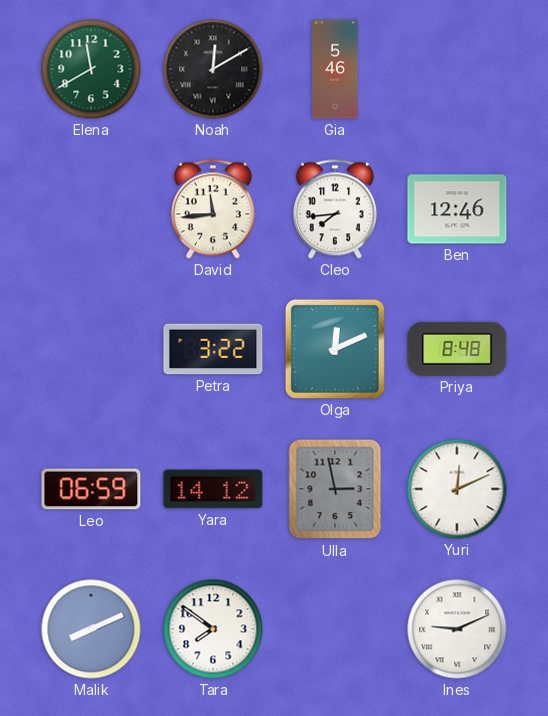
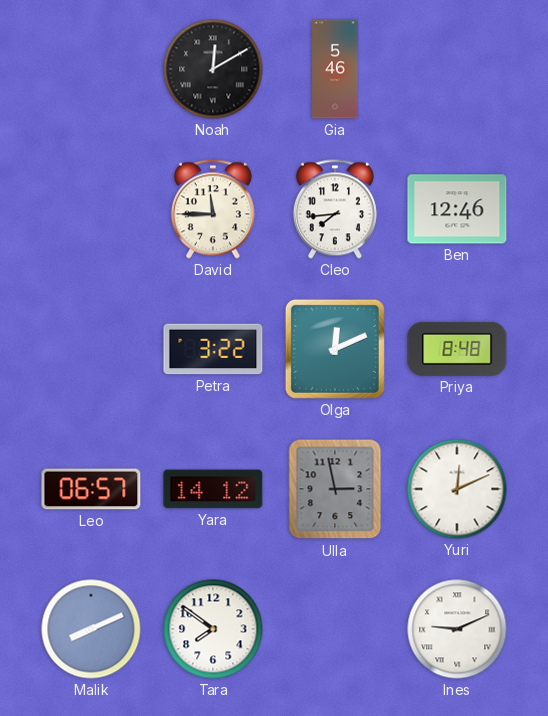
Elena: 11:40 -> none
David: 11:44 -> 11:45
Leo: 06:59 -> 06:57
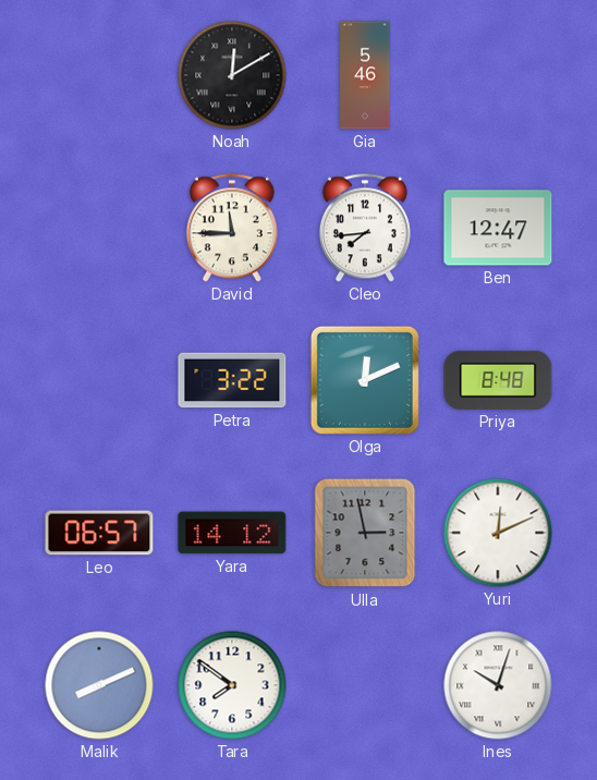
Ben: 12:46 -> 12:47
Ines: 9:11 -> 10:03
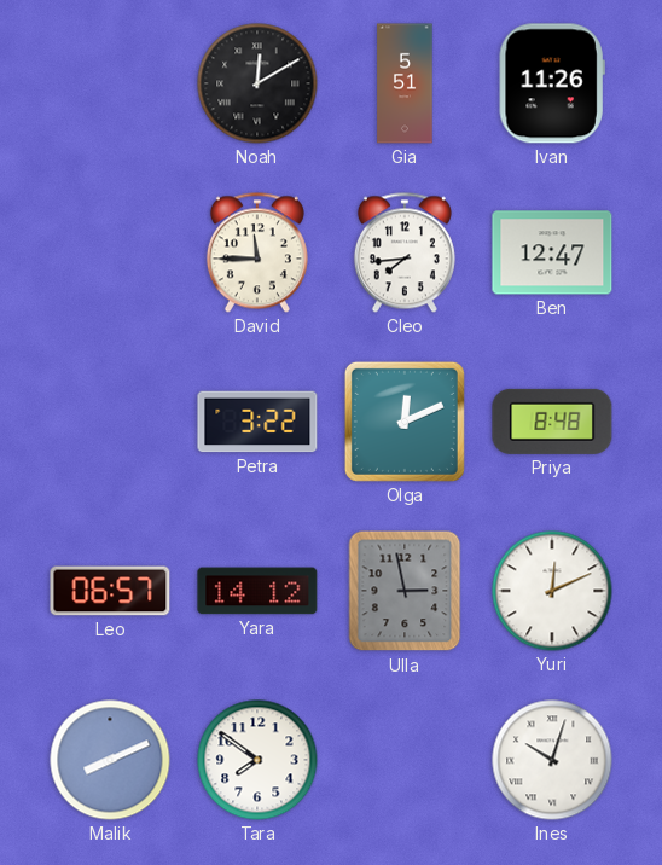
Gia: 5:46 -> 5:51
Ivan: none -> 11:26
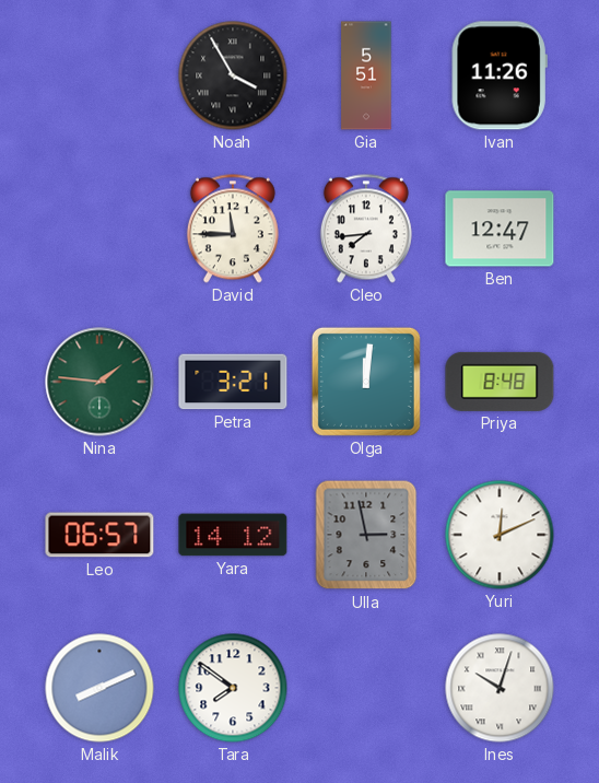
Noah: 12:10 -> 3:55
Nina: none -> 1:46
Petra: 3:22 -> 3:21
Olga: 12:11 -> 12:01
